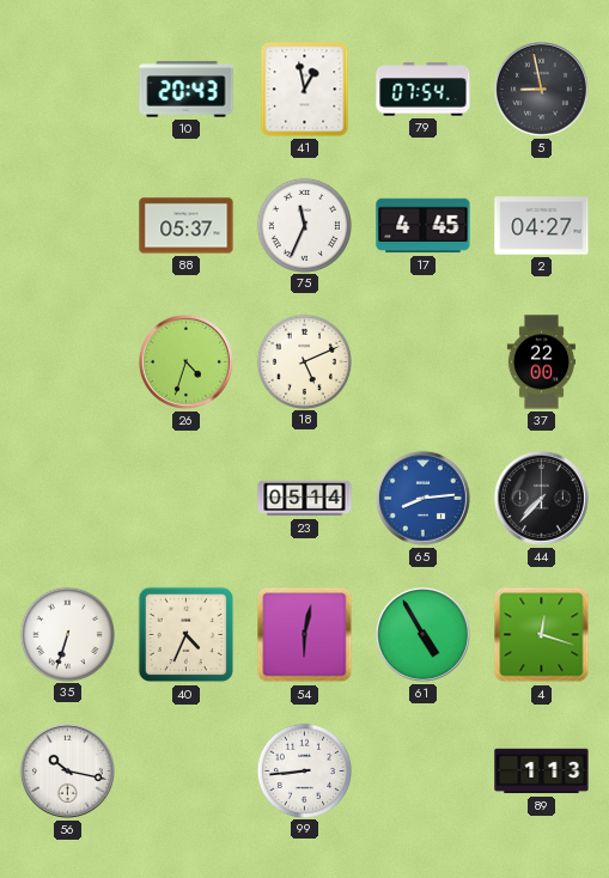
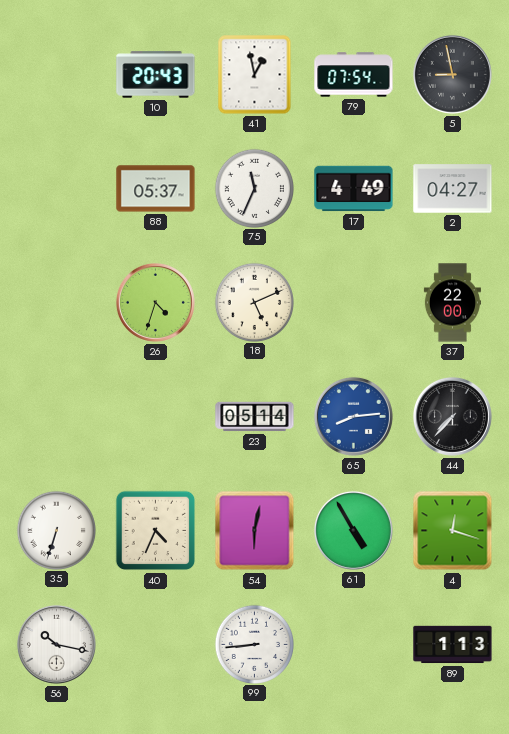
17: 4:45 -> 4:49
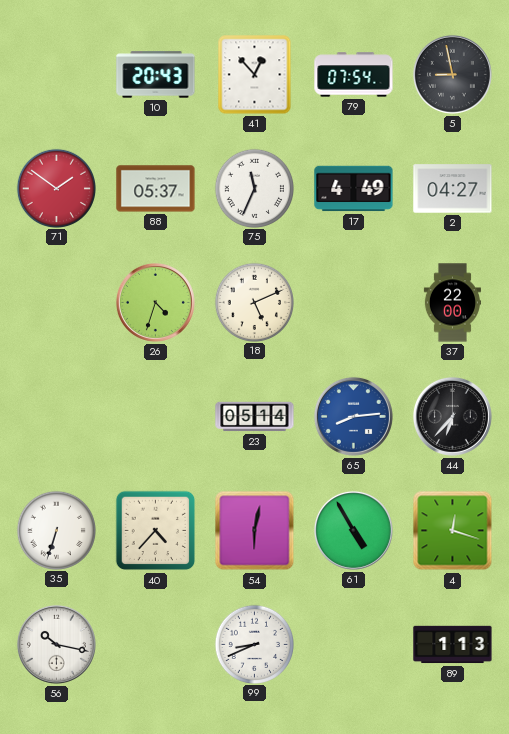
41: 12:58 -> 12:53
71: none -> 1:51
44: 7:37 -> 6:37
40: 4:34 -> 4:37
99: 8:44 -> 8:41
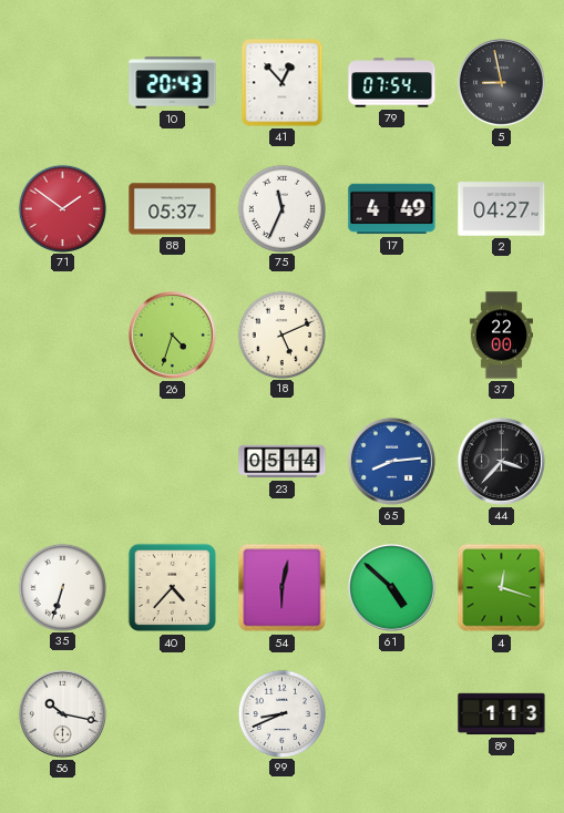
44: 6:37 -> 3:37
61: 4:55 -> 4:52
